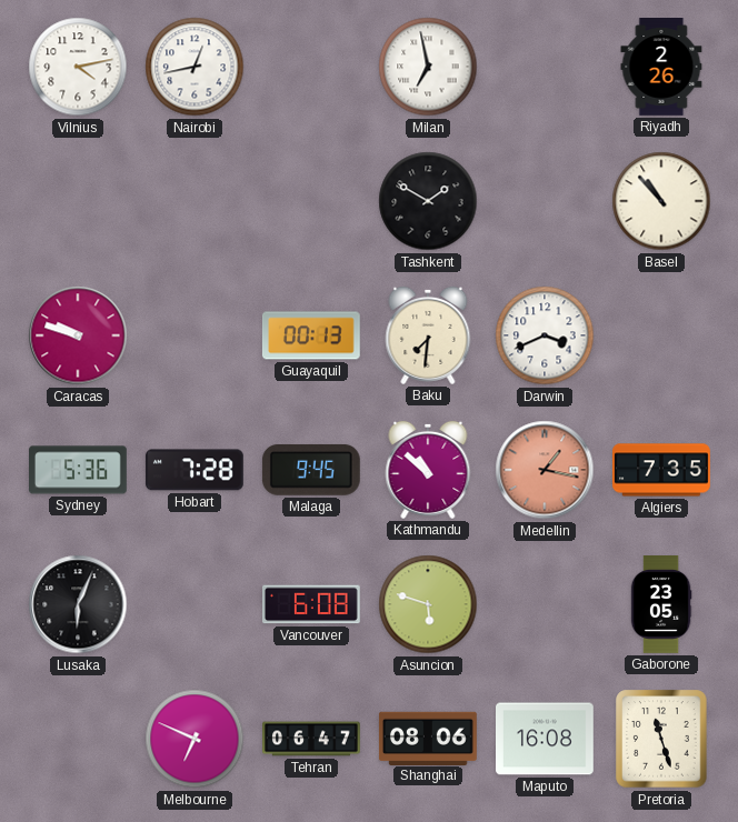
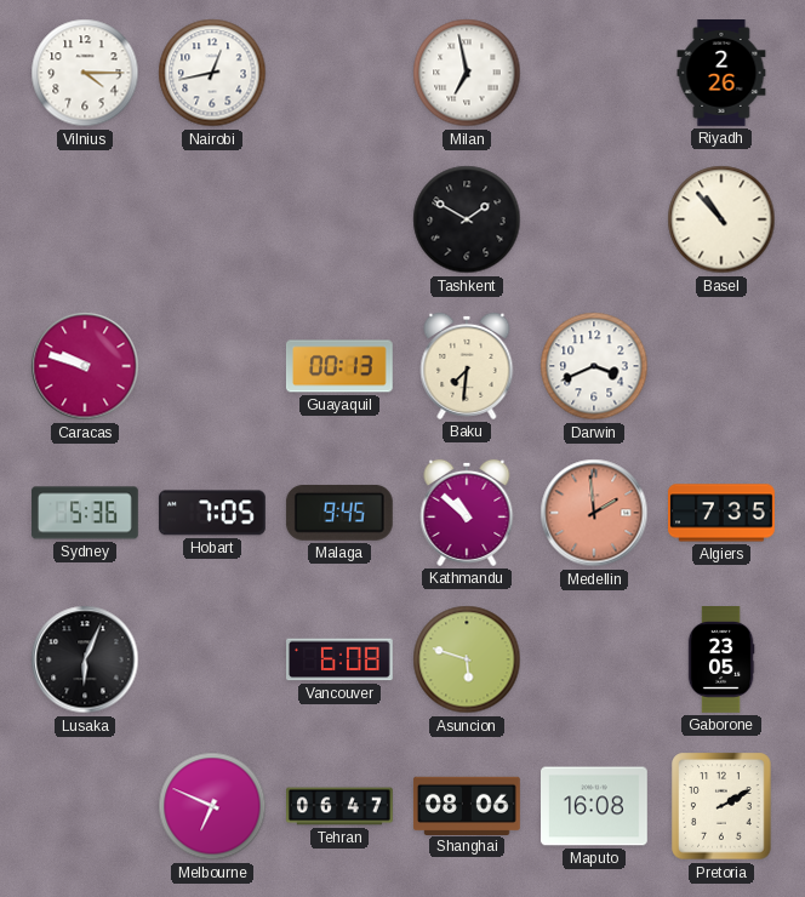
Vilnius: 4:13 -> 4:15
Hobart: 7:28 -> 7:05
Medellin: 1:17 -> 1:59
Pretoria: 11:27 -> 2:10
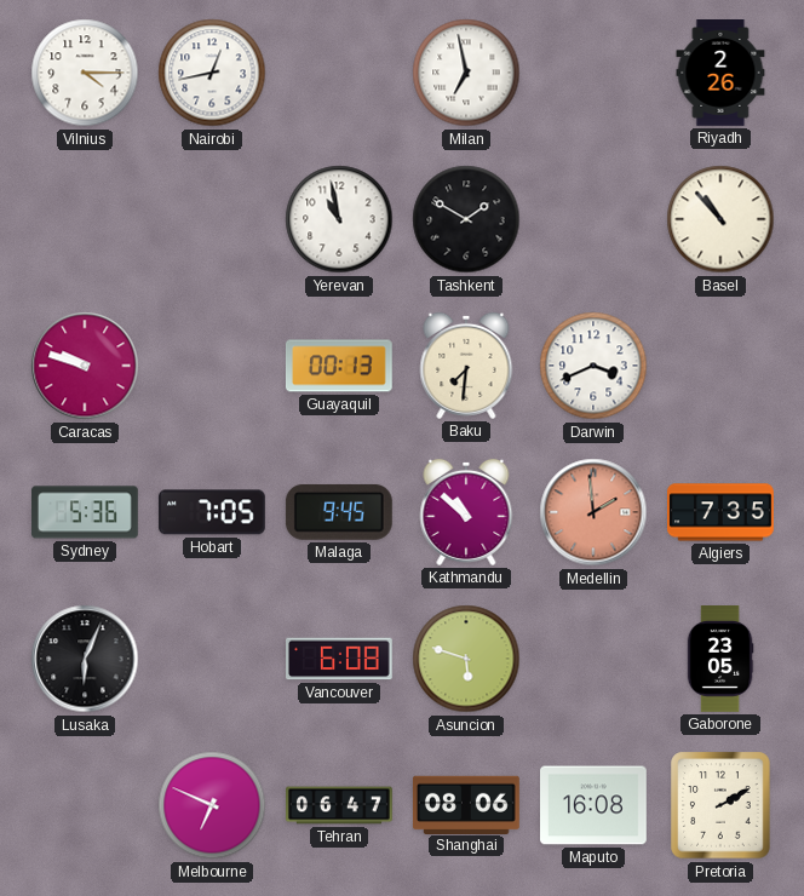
Yerevan: none -> 10:58
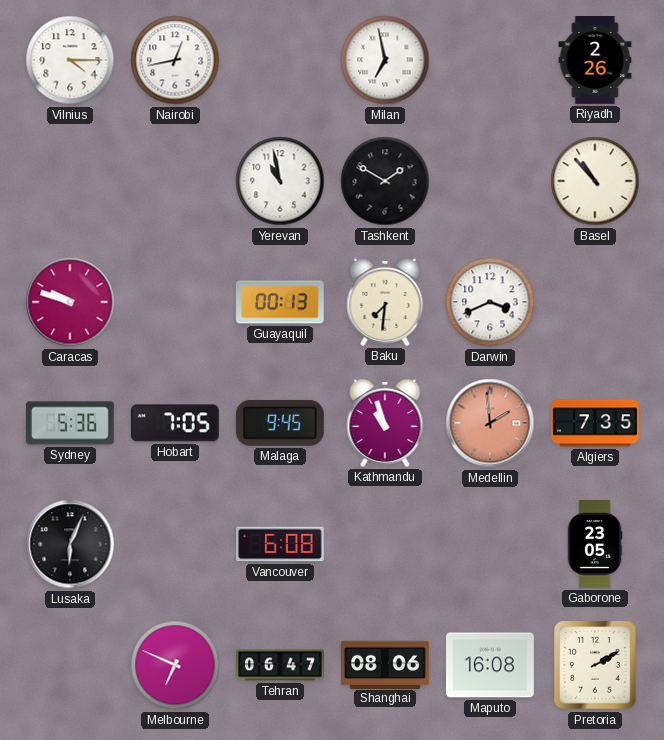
Kathmandu: 10:52 -> 10:57
Asuncion: 5:48 -> none
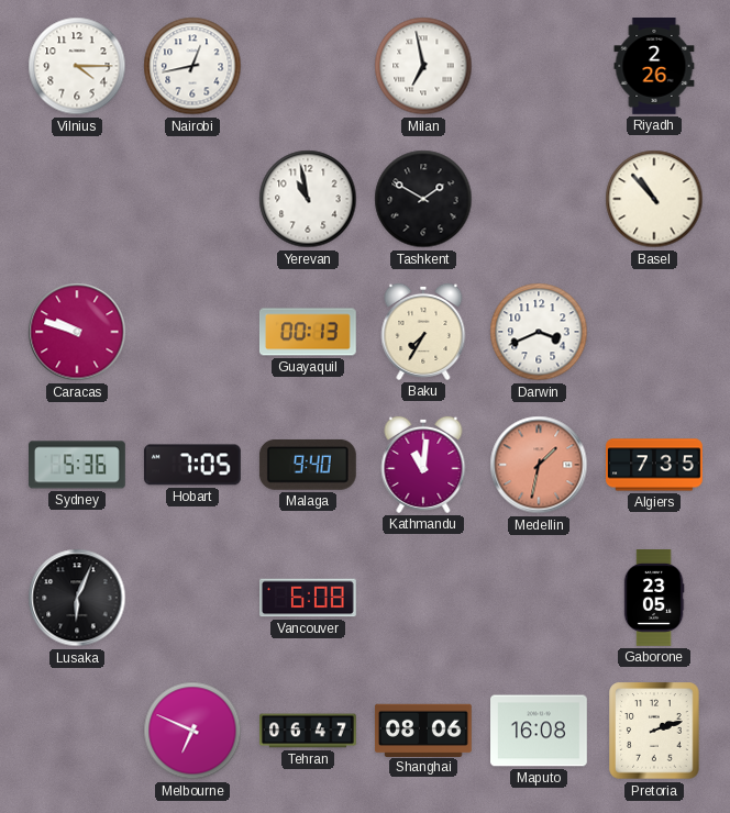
Baku: 7:31 -> 7:35
Malaga: 9:45 -> 9:40
Kathmandu: 10:57 -> 11:01
Medellin: 1:59 -> 1:32
Pretoria: 2:10 -> 2:12
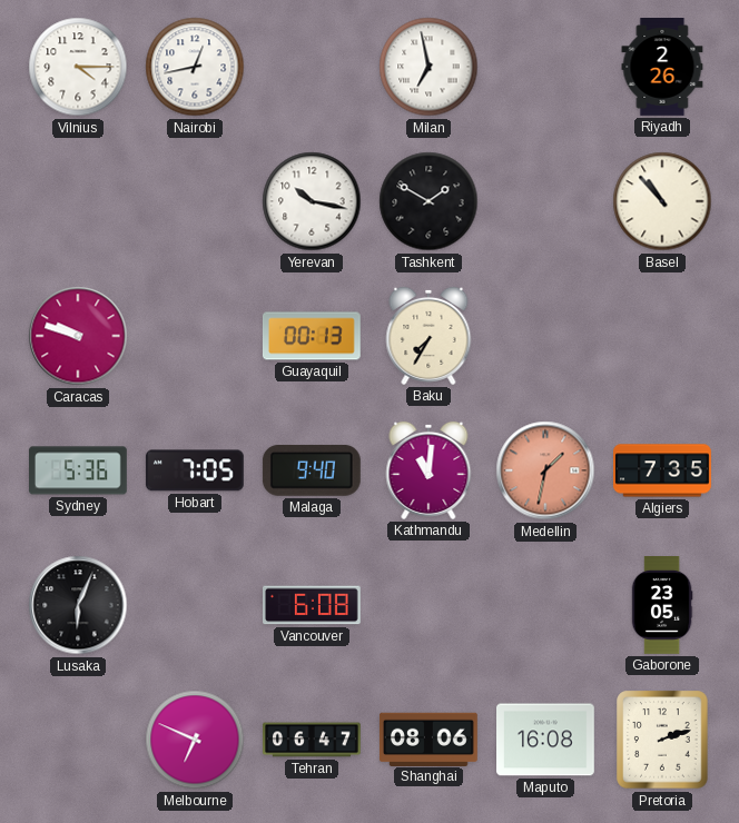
Yerevan: 10:58 -> 10:17
Darwin: 3:41 -> none
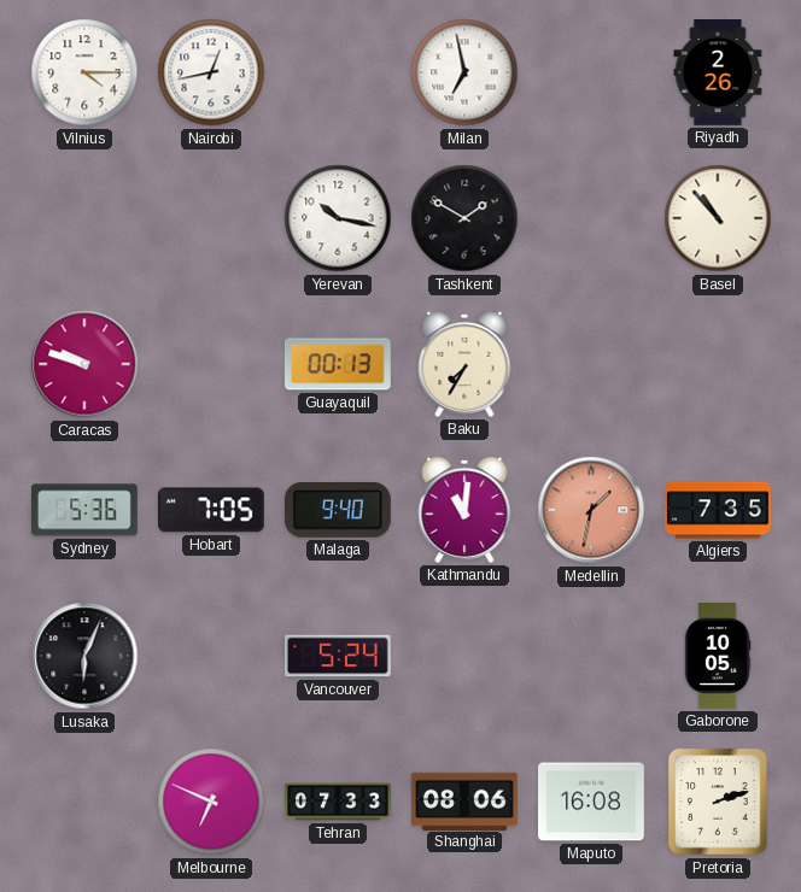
Vancouver: 6:08 -> 5:24
Gaborone: 23:05 -> 10:05
Tehran: 06:47 -> 07:33
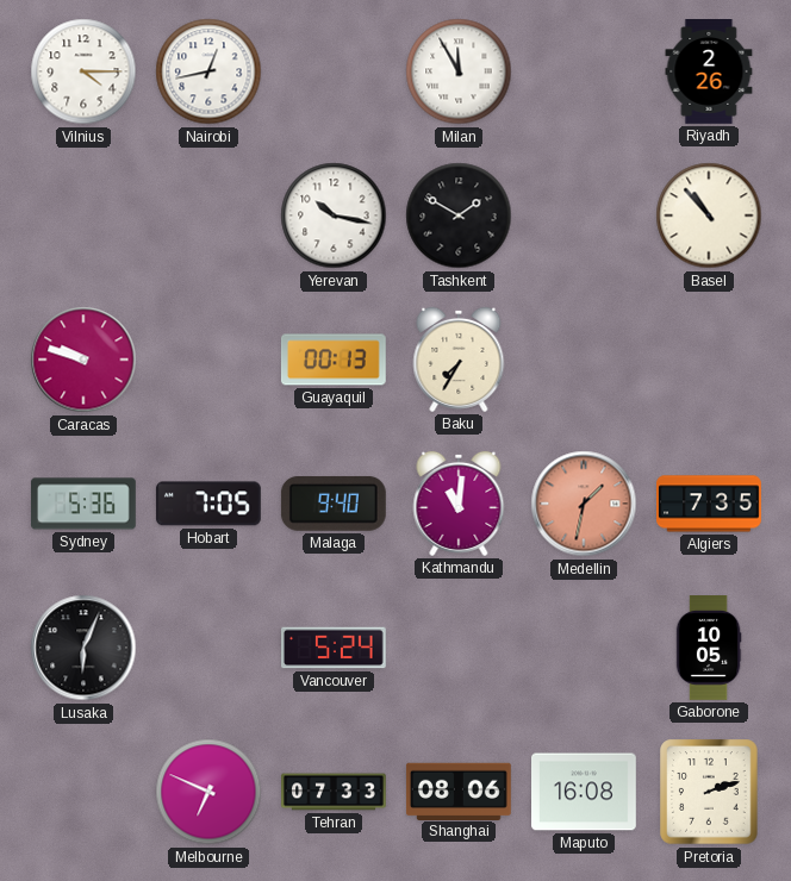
Milan: 6:58 -> 11:55
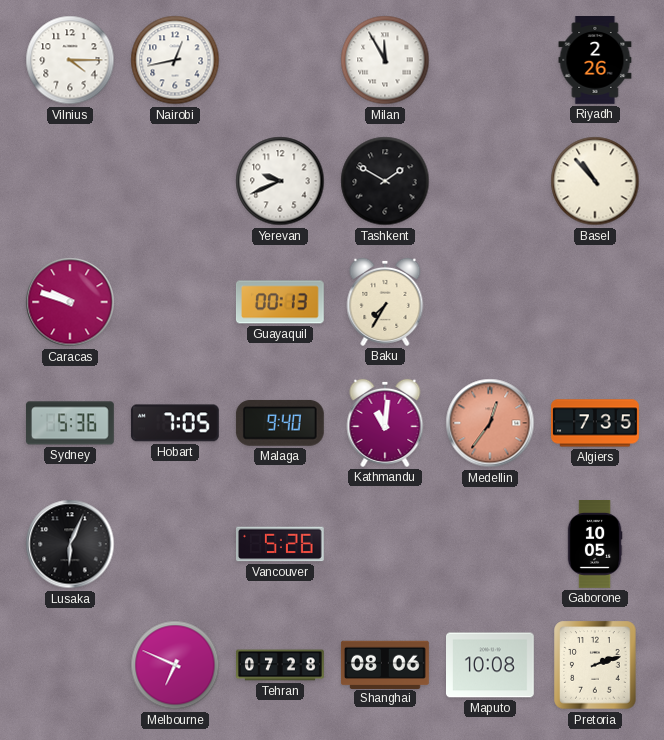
Yerevan: 10:17 -> 9:41
Medellin: 1:32 -> 12:36
Vancouver: 5:24 -> 5:26
Tehran: 07:33 -> 07:28
Maputo: 16:08 -> 10:08
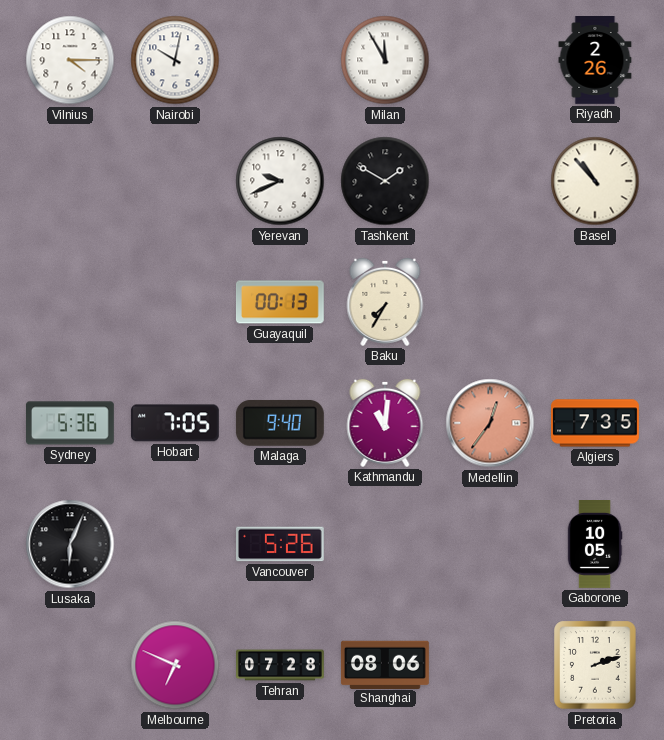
Nairobi: 12:43 -> 10:02
Caracas: 9:48 -> none
Maputo: 10:08 -> none
